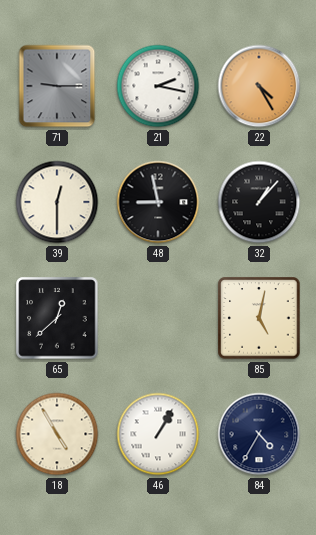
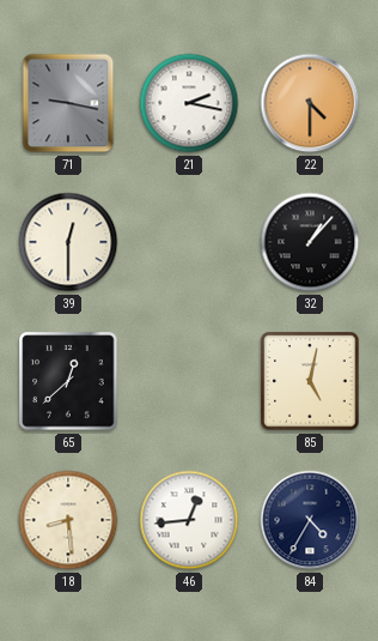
71: 9:15 -> 9:17
22: 4:25 -> 4:30
48: 8:58 -> none
18: 4:55 -> 8:29
46: 1:05 -> 12:44
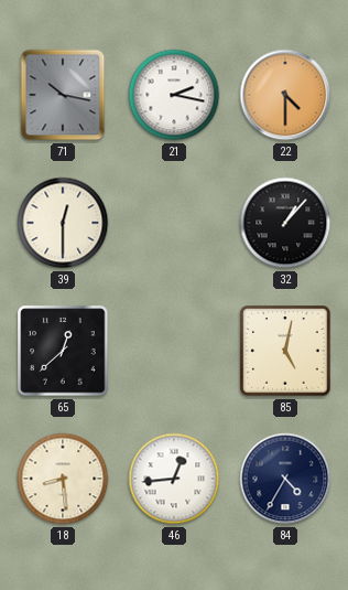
71: 9:17 -> 10:17
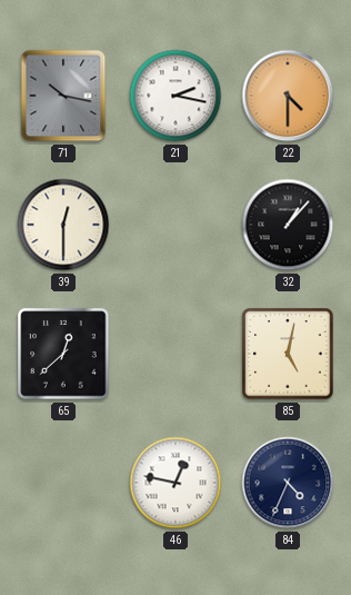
18: 8:29 -> none
46: 12:44 -> 12:47
84: 4:35 -> 4:34
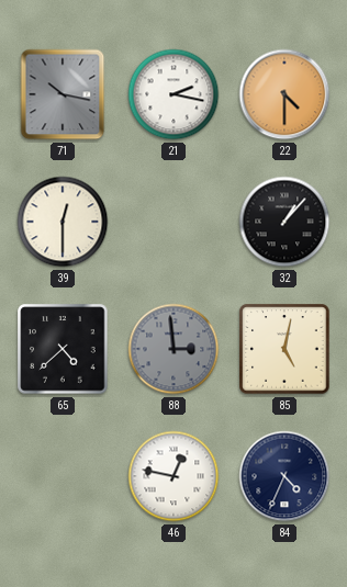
65: 12:38 -> 4:38
88: none -> 2:59
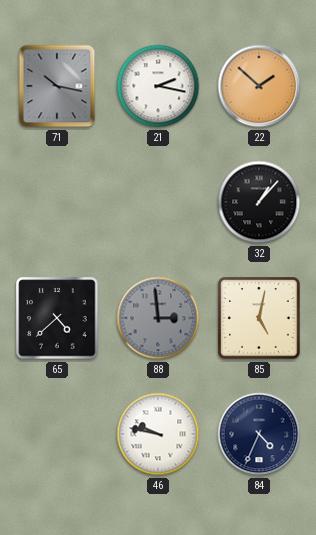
22: 4:30 -> 1:52
39: 12:30 -> none
46: 12:47 -> 9:47
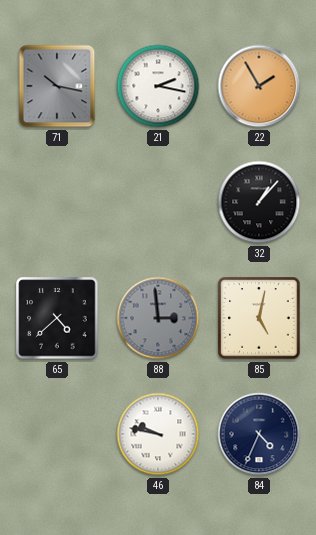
22: 1:52 -> 1:55
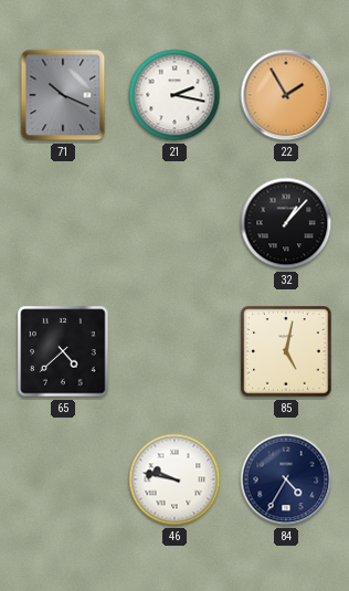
71: 10:17 -> 10:19
88: 2:59 -> none
84: 4:34 -> 4:35
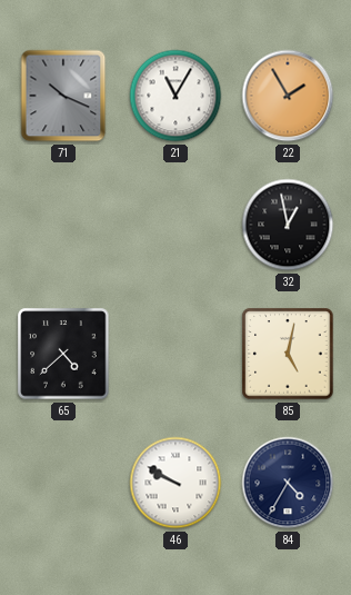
21: 2:17 -> 11:05
32: 1:07 -> 12:58
46: 9:47 -> 9:50
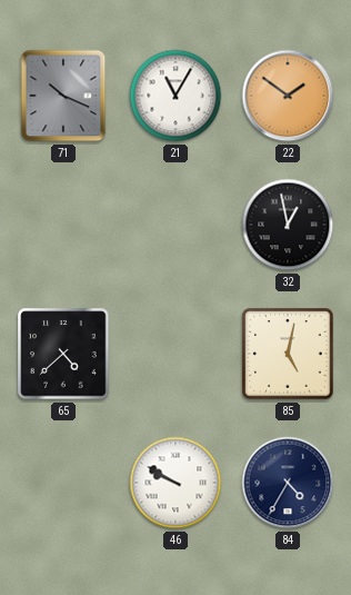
22: 1:55 -> 1:51
